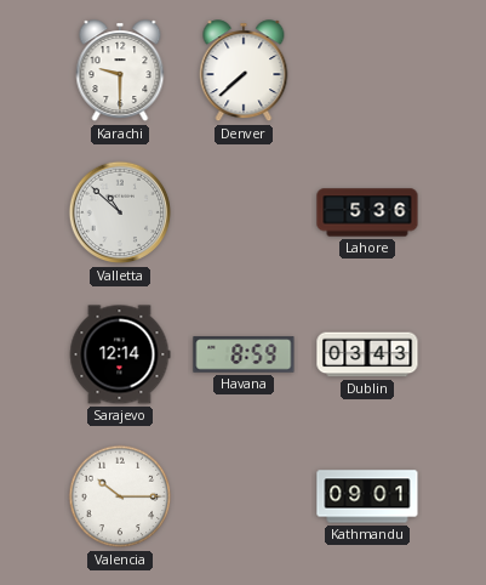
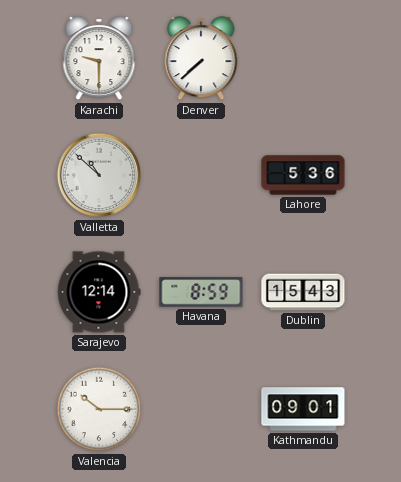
Dublin: 03:43 -> 15:43
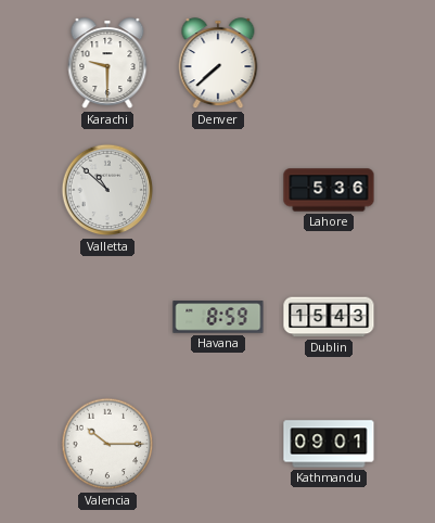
Sarajevo: 12:14 -> none
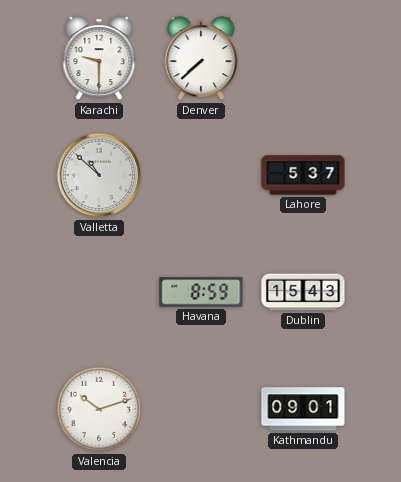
Lahore: 5:36 -> 5:37
Valencia: 10:15 -> 10:12
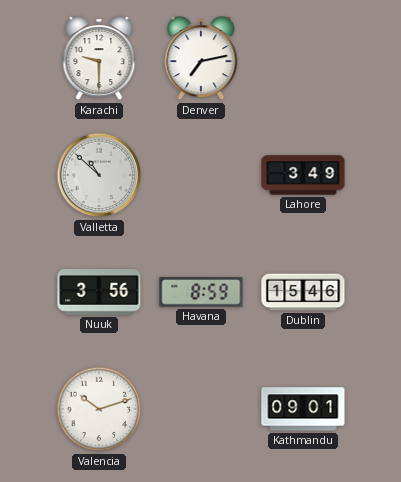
Denver: 7:38 -> 7:13
Lahore: 5:37 -> 3:49
Nuuk: none -> 3:56
Dublin: 15:43 -> 15:46
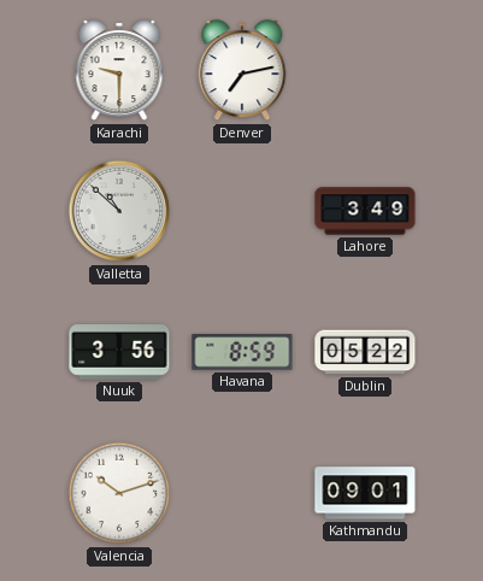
Dublin: 15:46 -> 05:22
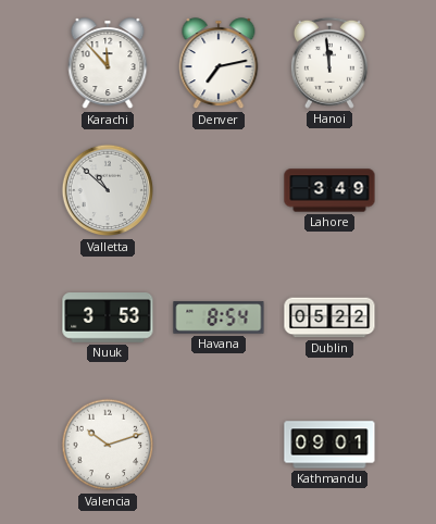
Karachi: 9:30 -> 11:53
Hanoi: none -> 11:59
Nuuk: 3:56 -> 3:53
Havana: 8:59 -> 8:54
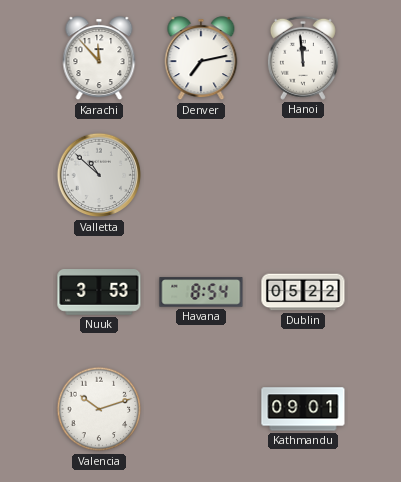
Lahore: 3:49 -> none
